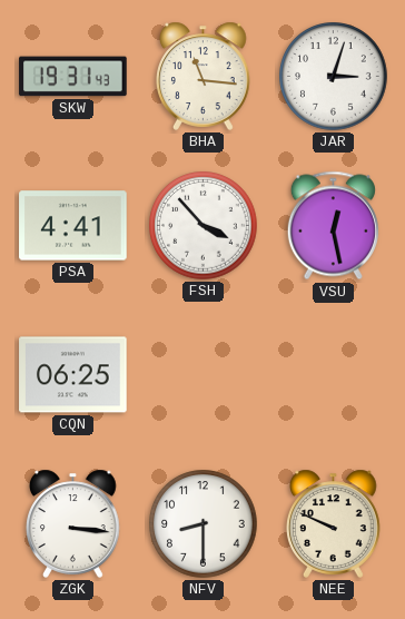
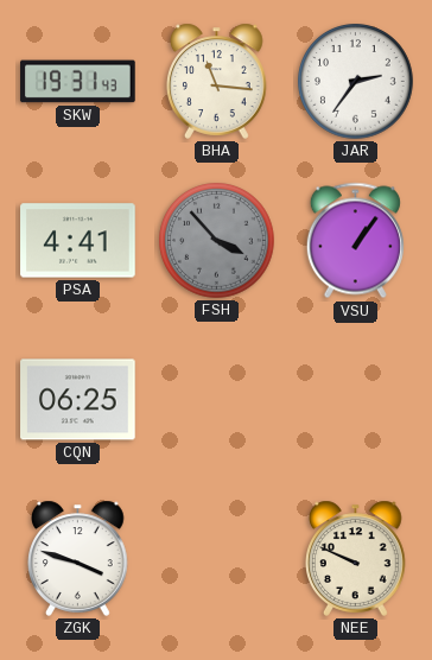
JAR: 3:03 -> 2:36
FSH dial: white -> grey
VSU: 12:28 -> 1:06
ZGK: 3:16 -> 3:48
NFV: 8:30 -> none
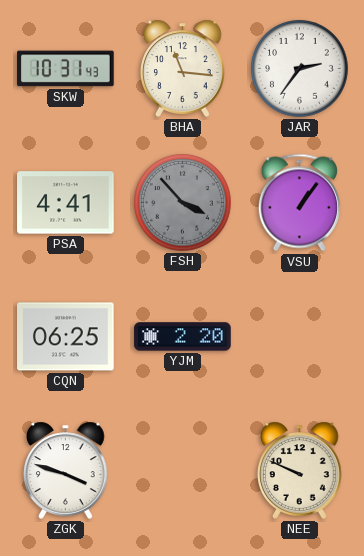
SKW: 19:31 -> 10:31
YJM: none -> 2:20
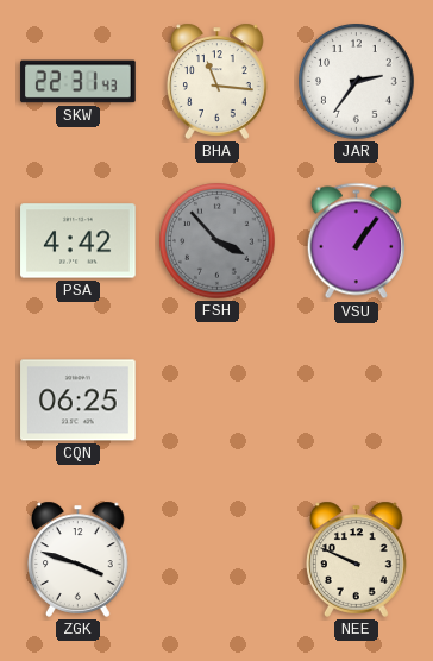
SKW: 10:31 -> 22:31
PSA: 4:41 -> 4:42
YJM: 2:20 -> none
